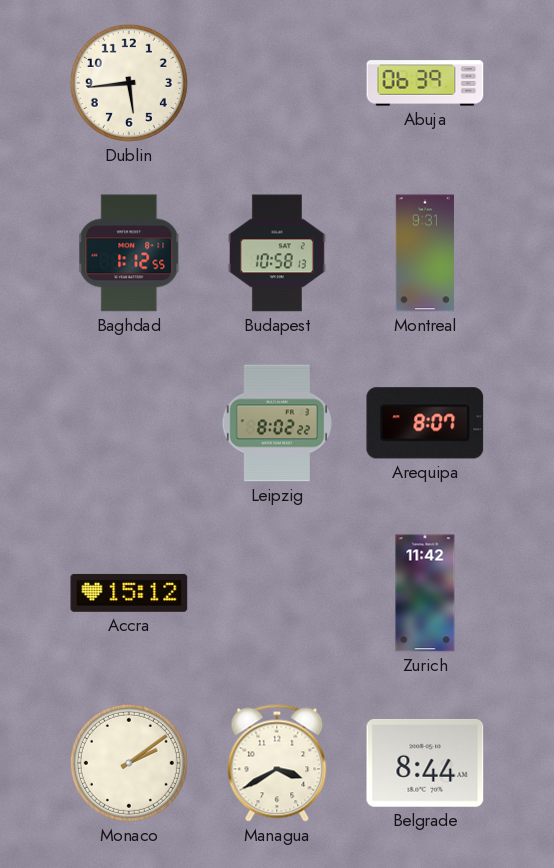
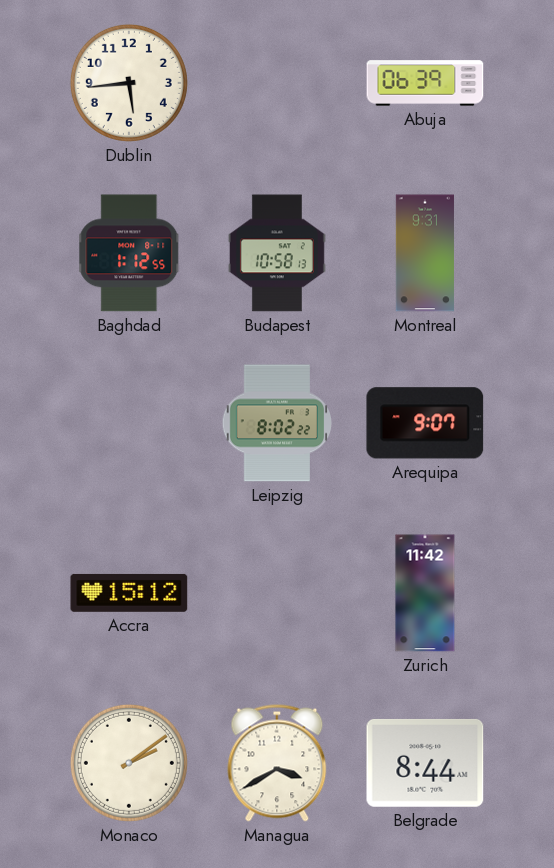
Arequipa: 8:07 -> 9:07
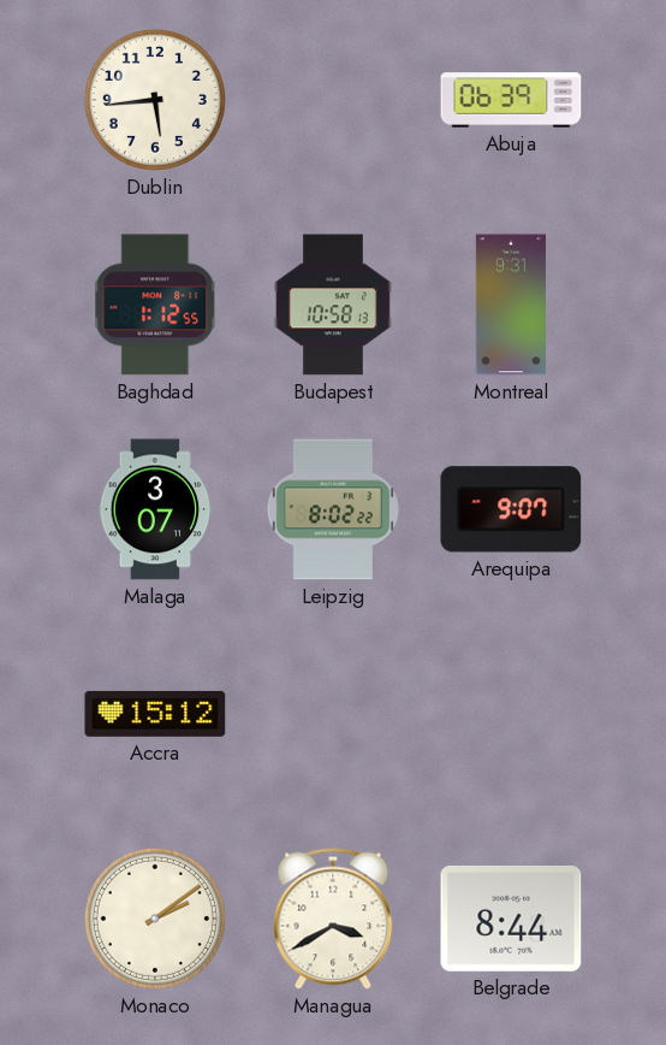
Malaga: none -> 3:07
Zurich: 11:42 -> none
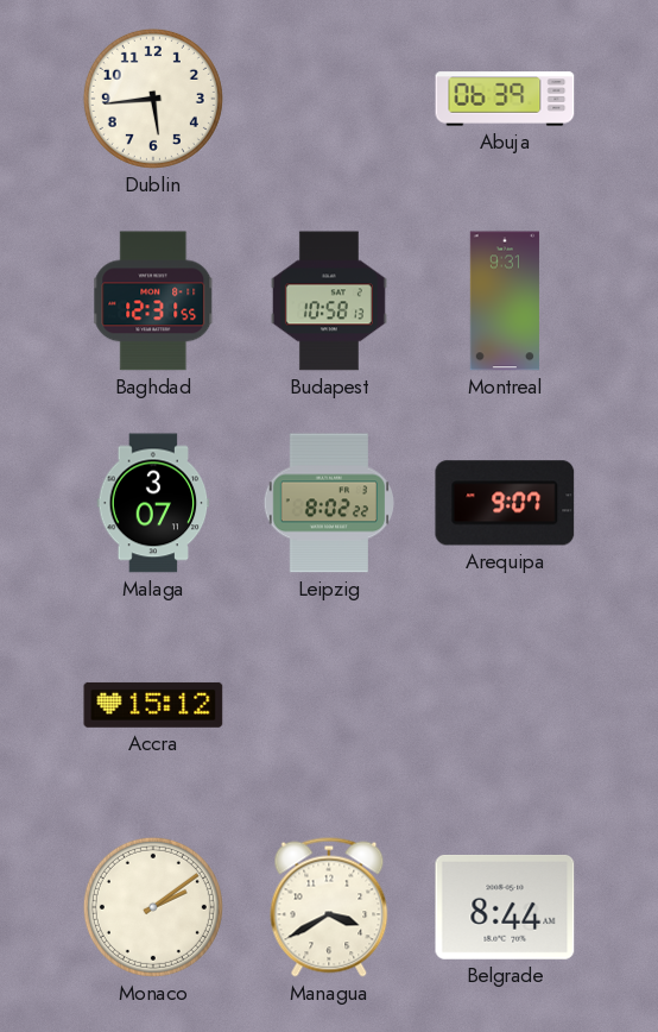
Baghdad: 1:12 -> 12:31
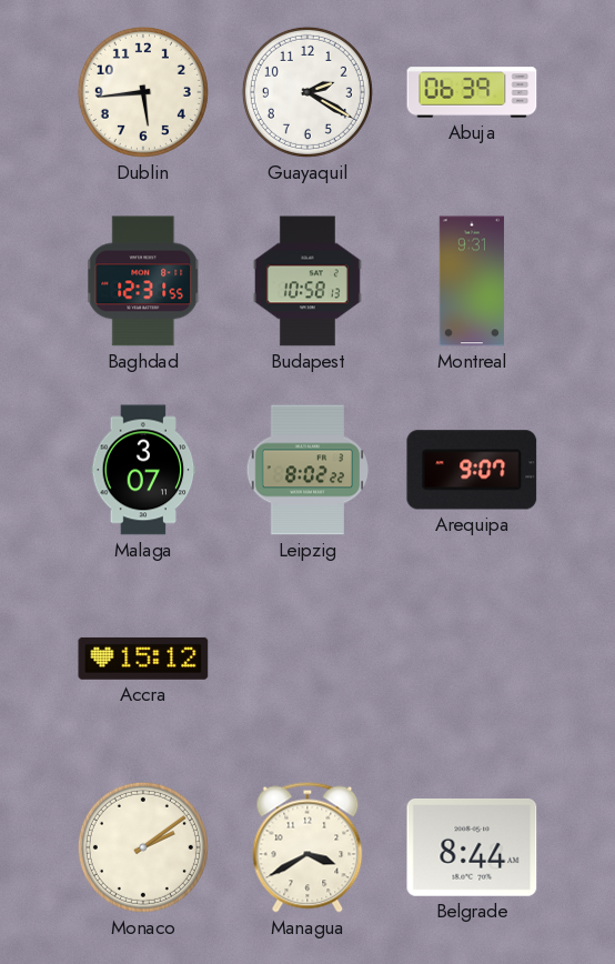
Guayaquil: none -> 2:20
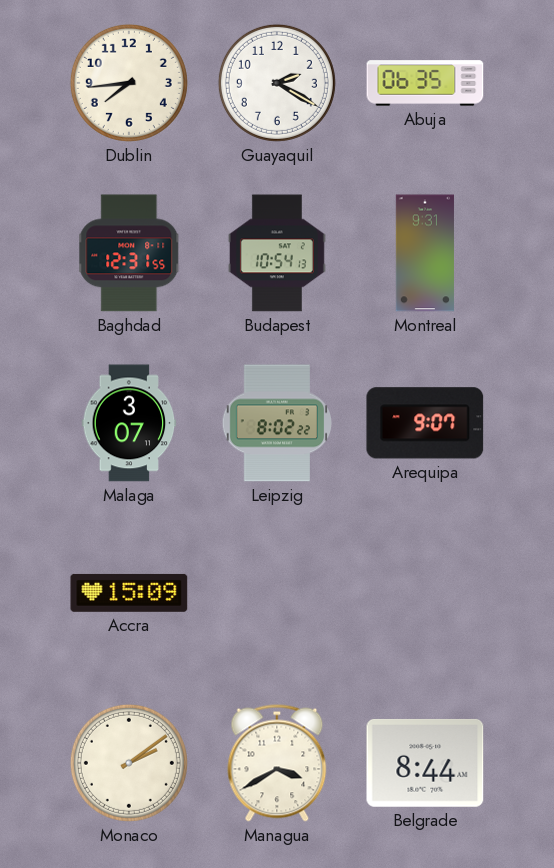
Dublin: 5:44 -> 7:44
Abuja: 06:39 -> 06:35
Budapest: 10:58 -> 10:54
Accra: 15:12 -> 15:09
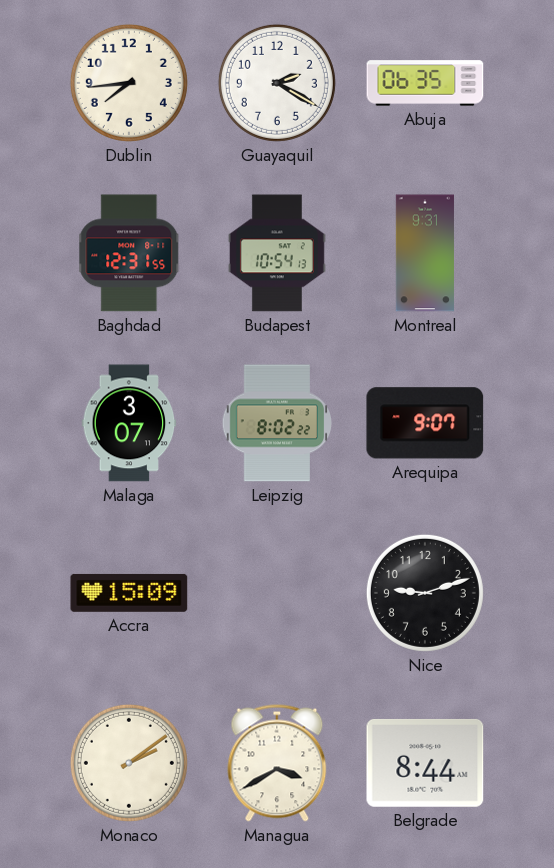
Nice: none -> 9:12
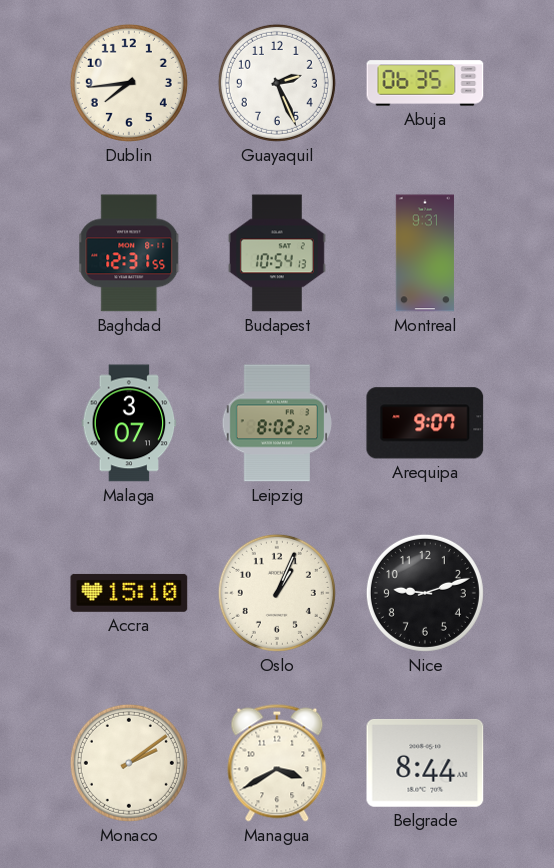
Guayaquil: 2:20 -> 2:26
Accra: 15:09 -> 15:10
Oslo: none -> 1:04
